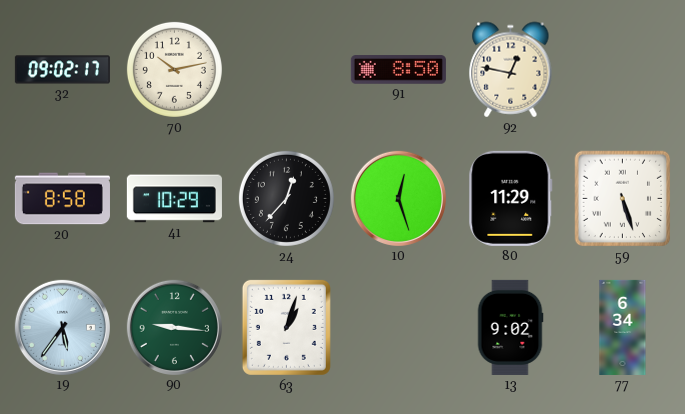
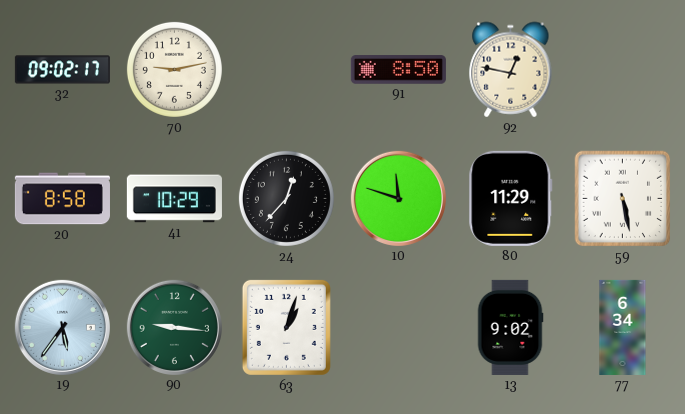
70: 10:13 -> 9:13
10: 12:27 -> 11:48
59: 5:27 -> 5:28
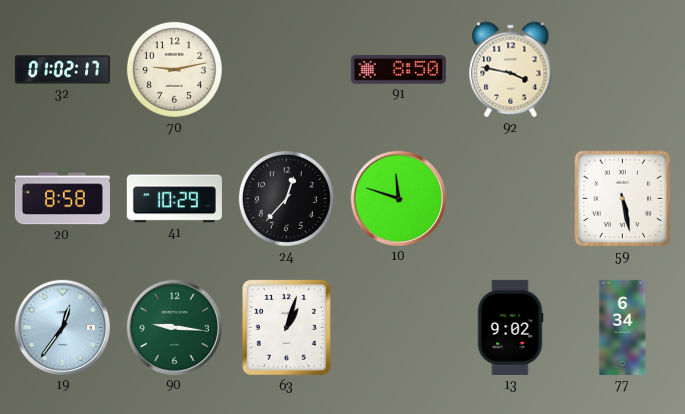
32: 09:02 -> 01:02
92: 12:47 -> 3:47
80: 11:29 -> none
19: 5:36 -> 12:36
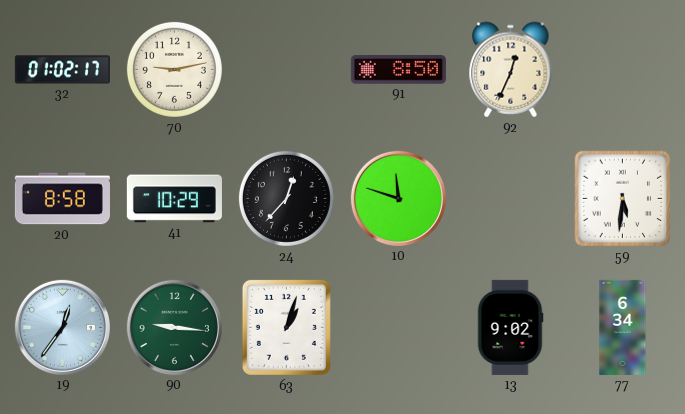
92: 3:47 -> 12:34
59: 5:28 -> 5:31
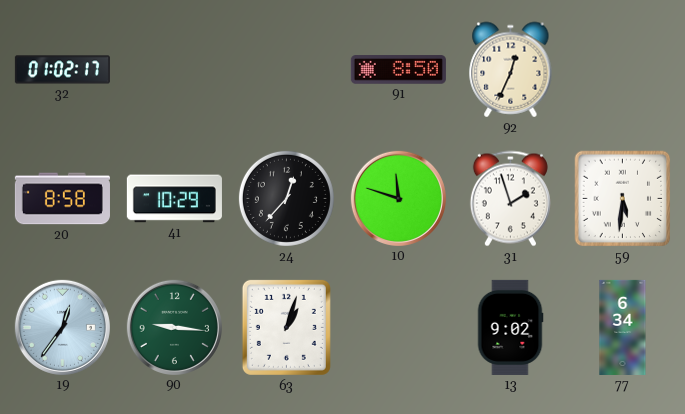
70: 9:13 -> none
31: none -> 1:57
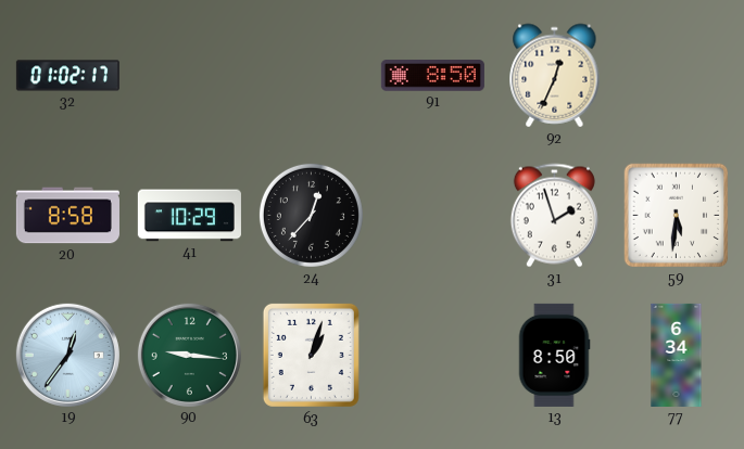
10: 11:48 -> none
13: 9:02 -> 8:50
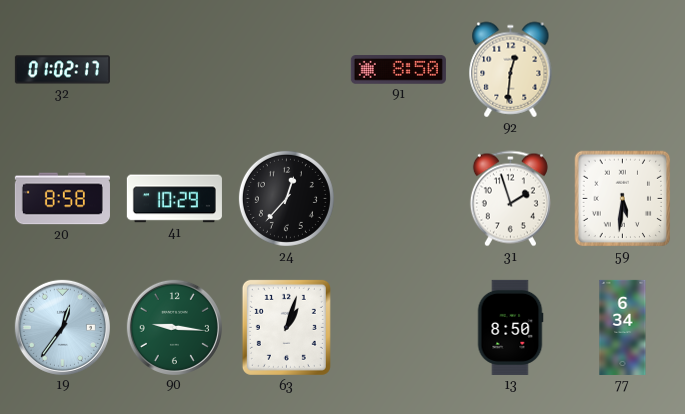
92: 12:34 -> 12:31
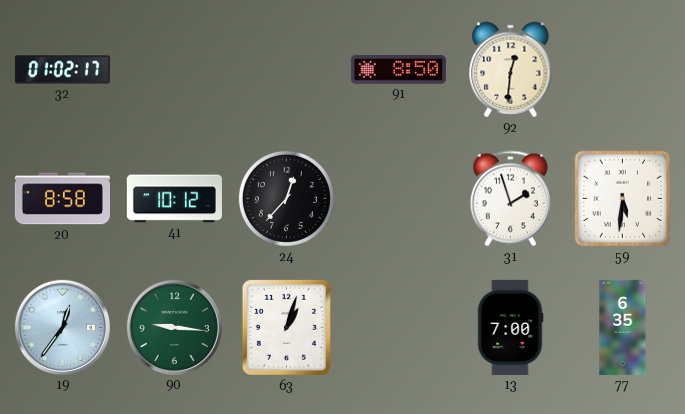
41: 10:29 -> 10:12
13: 8:50 -> 7:00
77: 6:34 -> 6:35
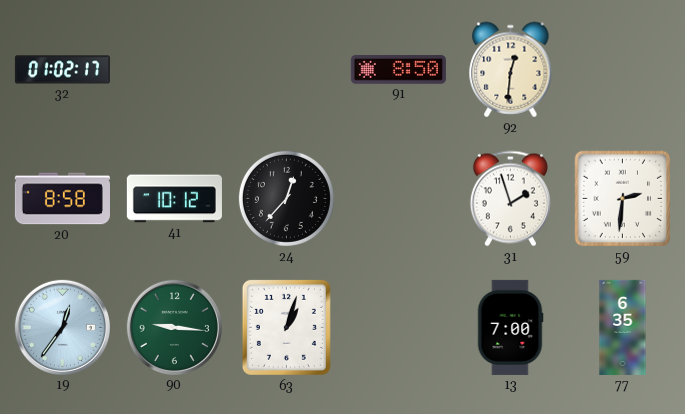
59: 5:31 -> 2:31
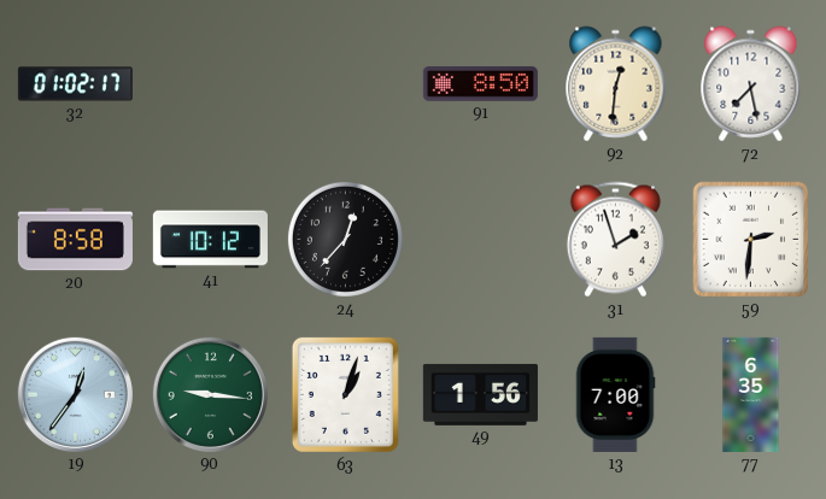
72: none -> 7:28
49: none -> 1:56
